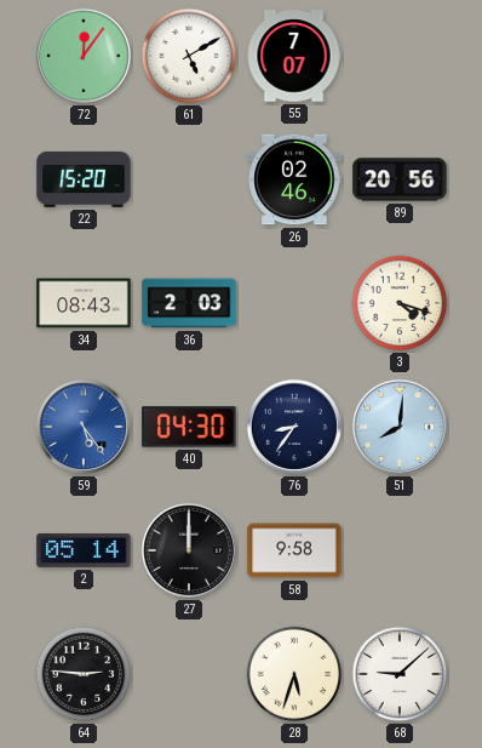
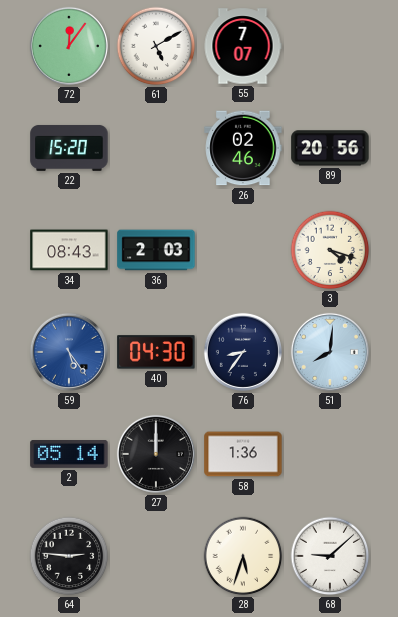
58: 9:58 -> 1:36
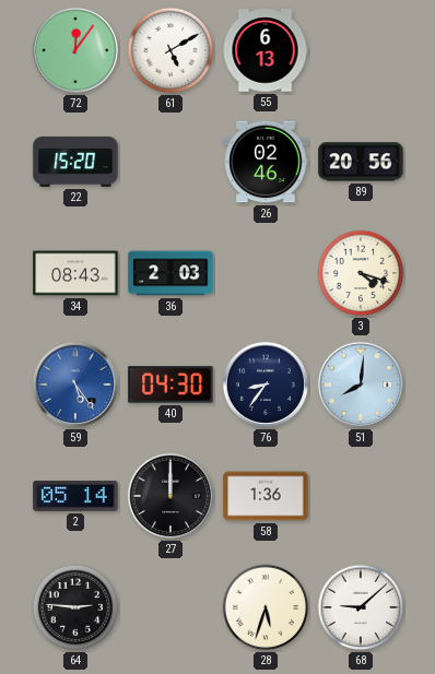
55: 7:07 -> 6:13
